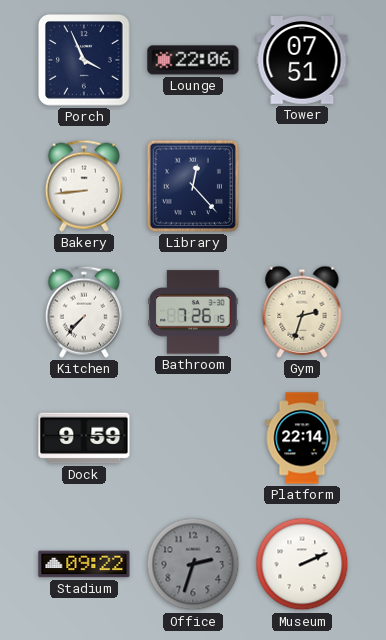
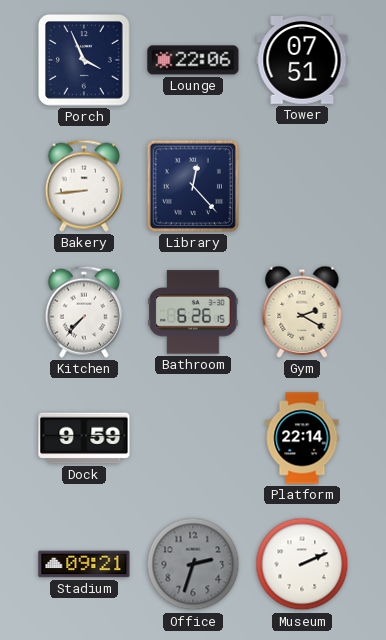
Bathroom: 7:26 -> 6:26
Gym: 2:33 -> 2:20
Stadium: 09:22 -> 09:21
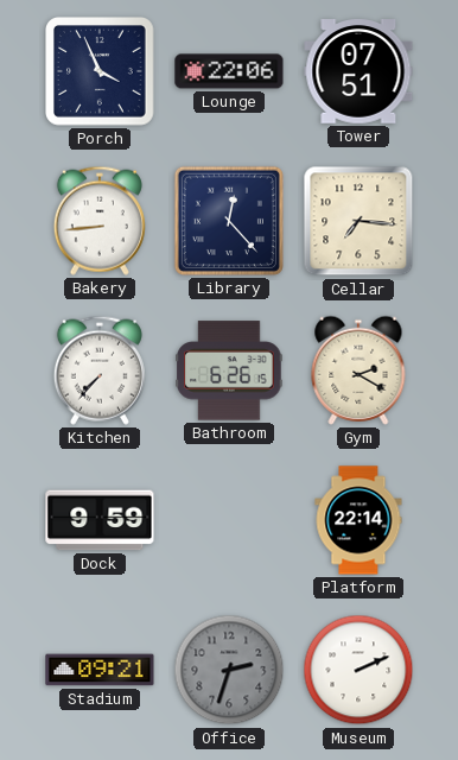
Cellar: none -> 7:16
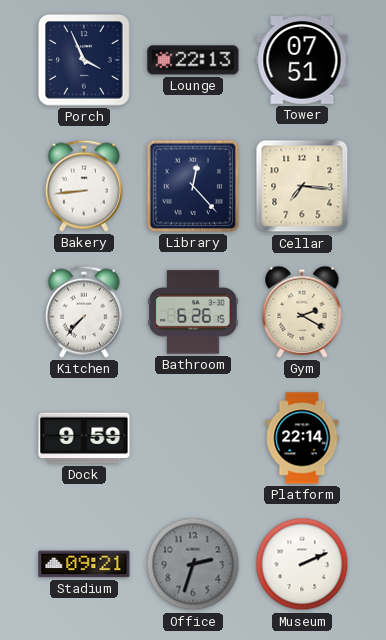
Lounge: 22:06 -> 22:13
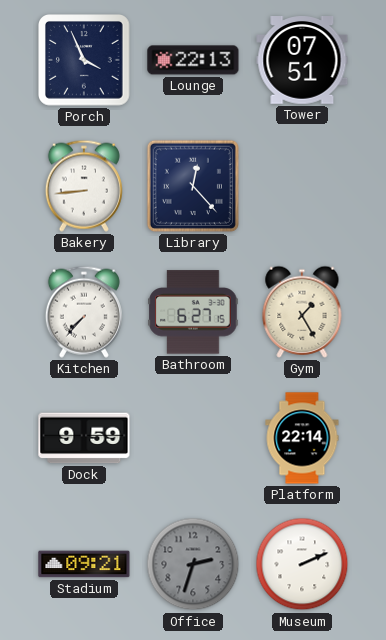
Cellar: 7:16 -> none
Bathroom: 6:26 -> 6:27
Gym: 2:20 -> 1:25
